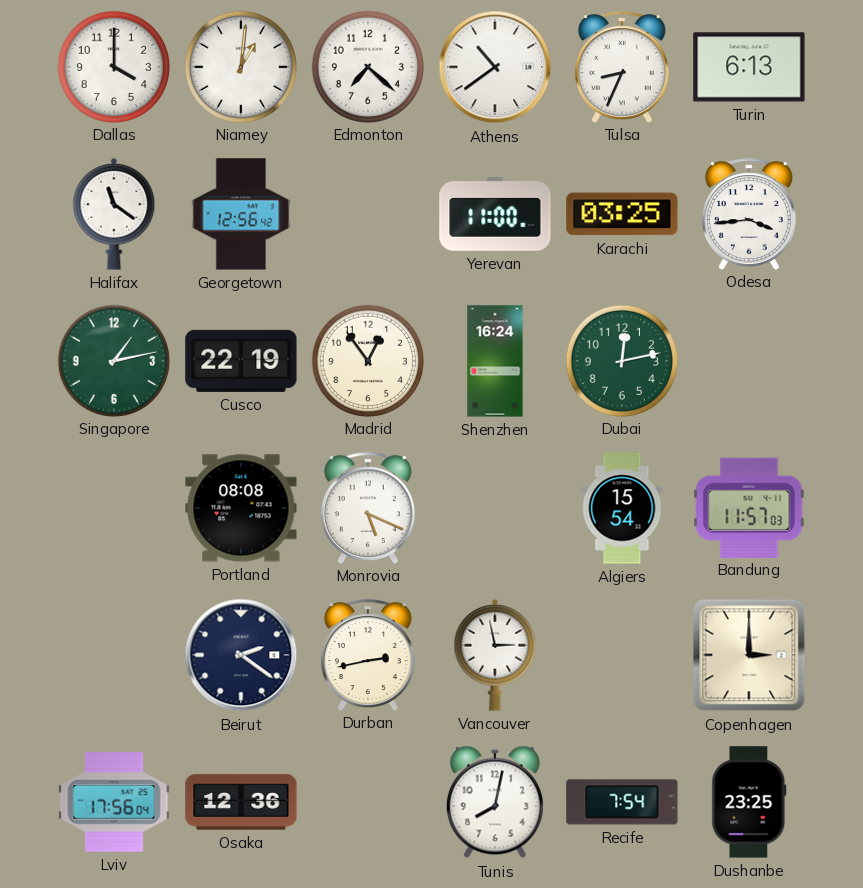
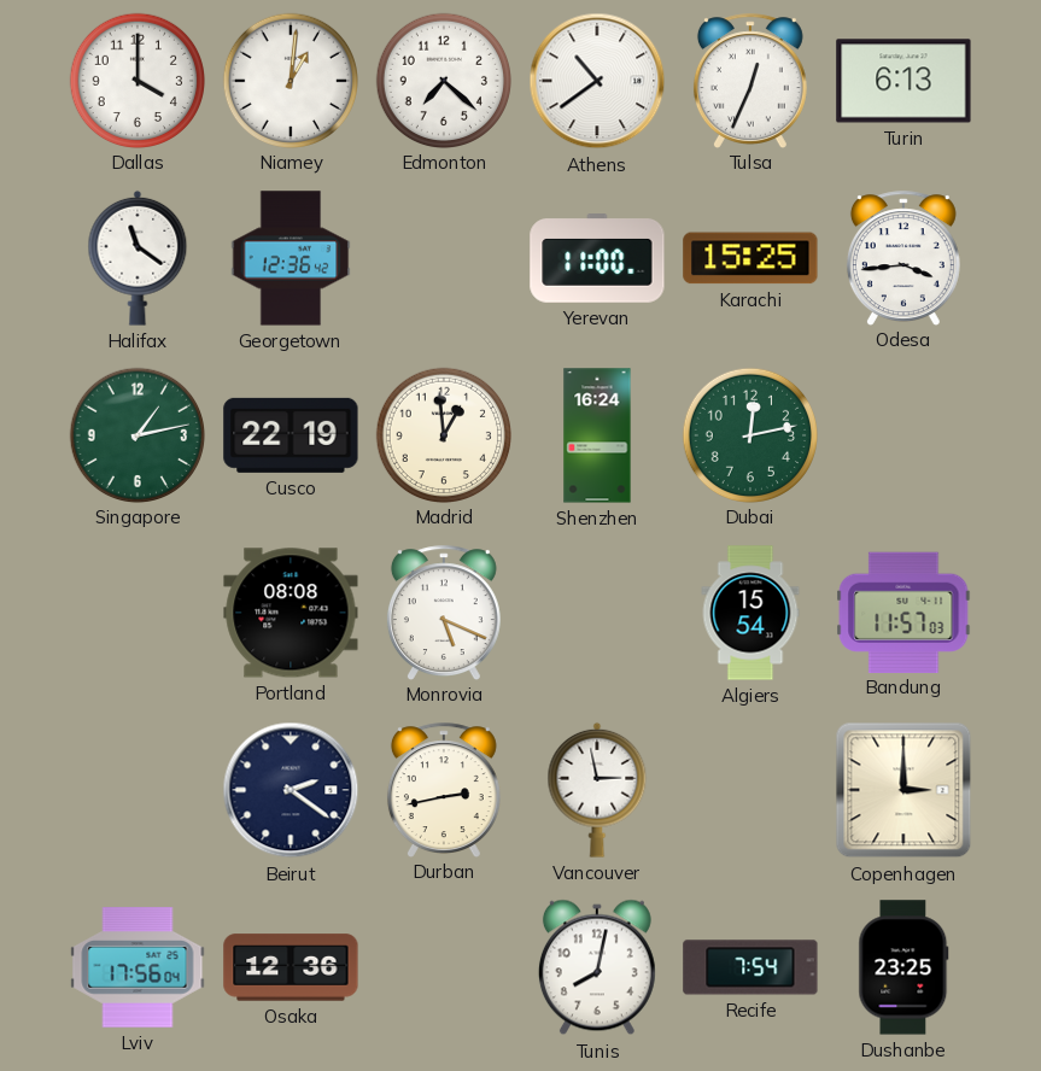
Tulsa: 8:34 -> 12:34
Georgetown: 12:56 -> 12:36
Karachi: 03:25 -> 15:25
Madrid: 12:54 -> 12:59
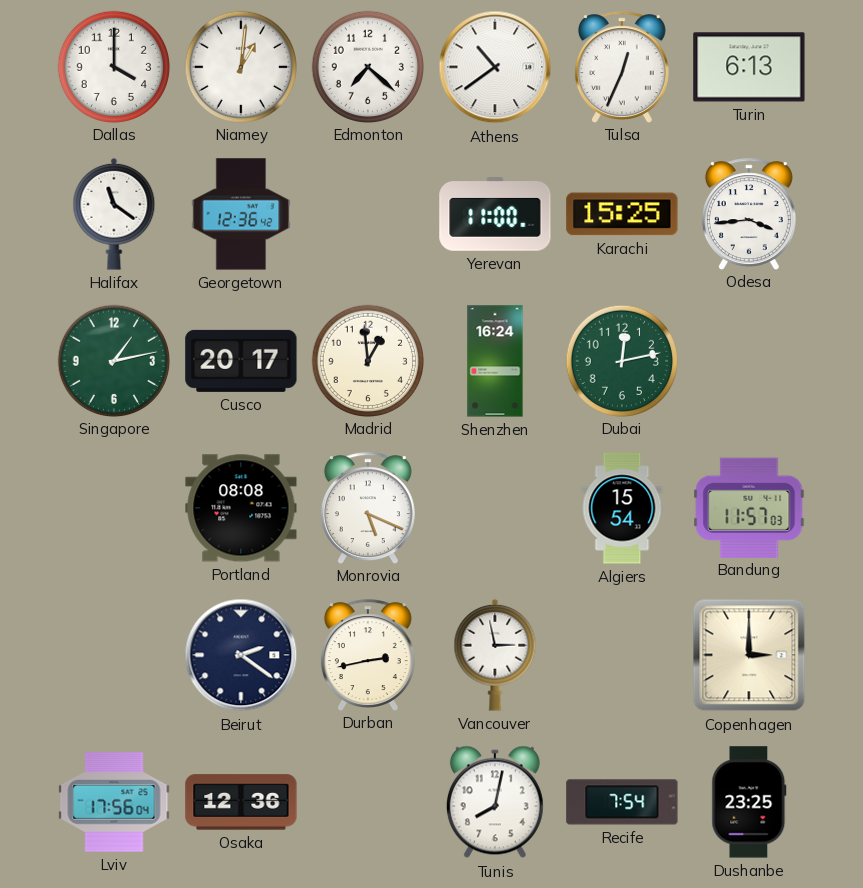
Cusco: 22:19 -> 20:17
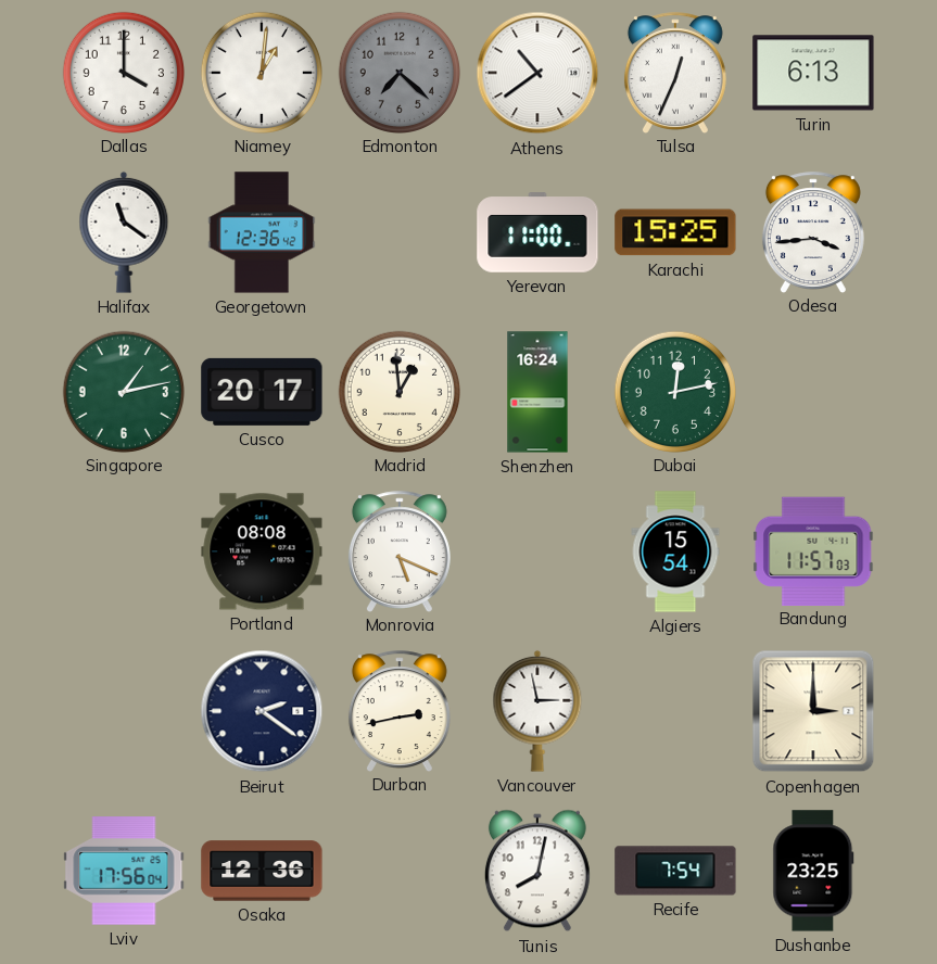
Edmonton dial: white -> grey
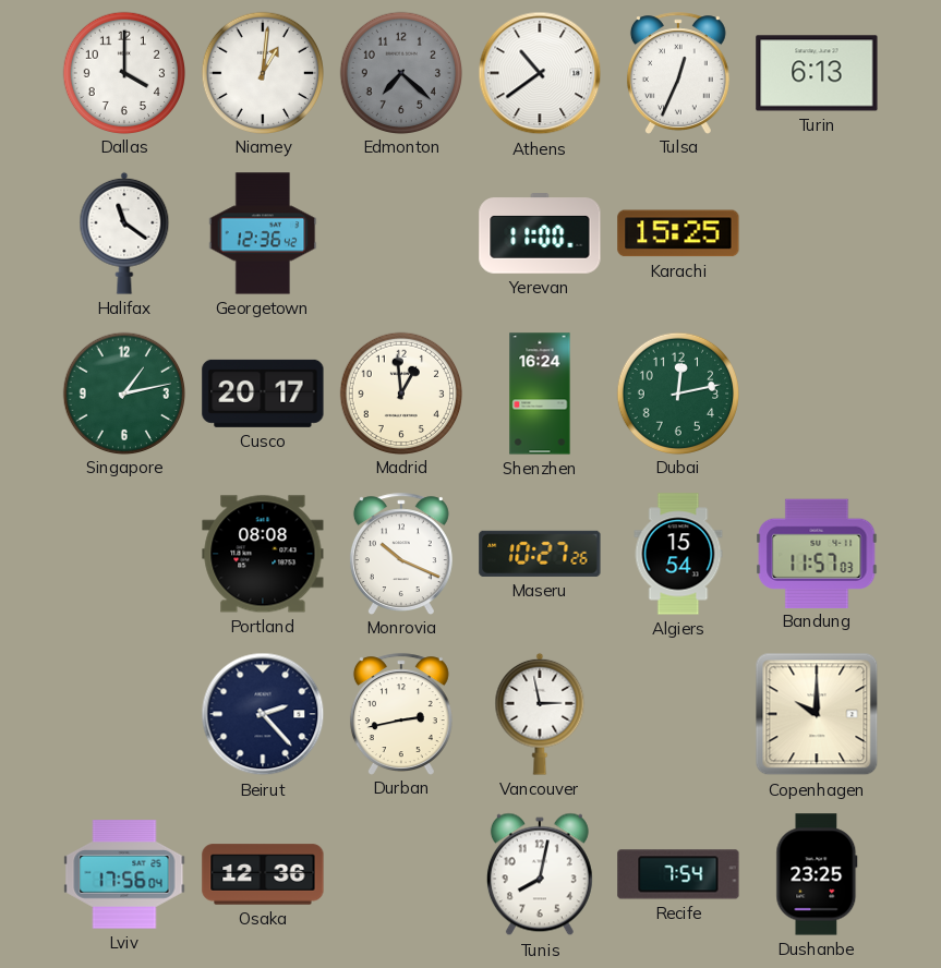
Odesa: 3:44 -> none
Monrovia: 5:19 -> 10:19
Maseru: none -> 10:27
Beirut: 2:21 -> 2:23
Copenhagen: 3:00 -> 10:00
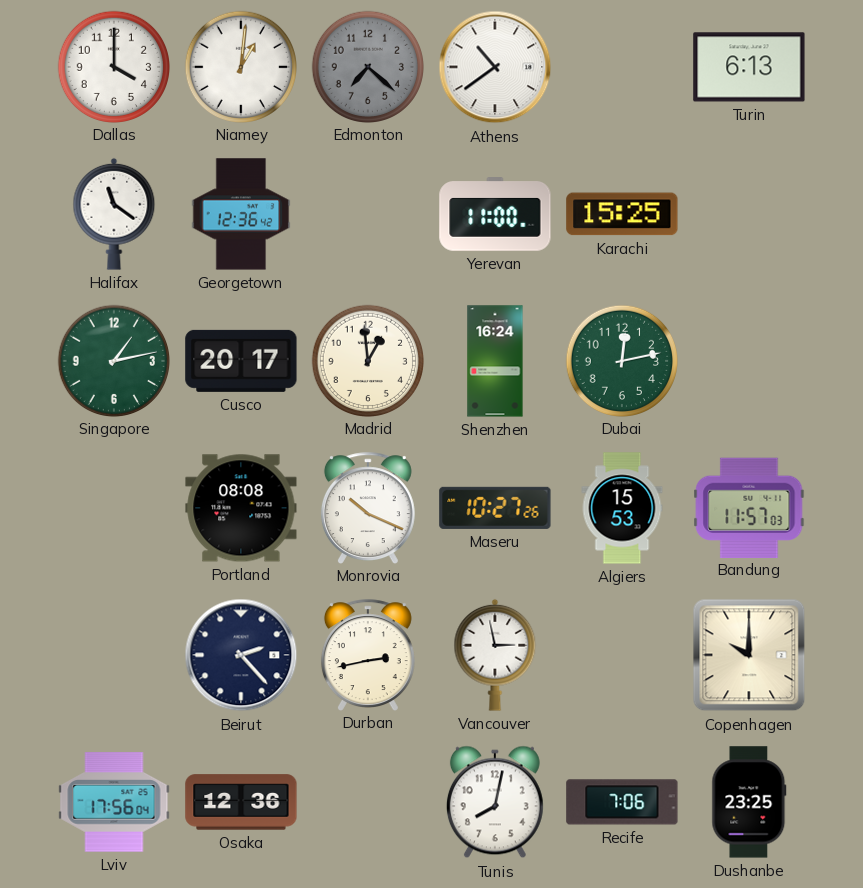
Tulsa: 12:34 -> none
Algiers: 15:54 -> 15:53
Recife: 7:54 -> 7:06
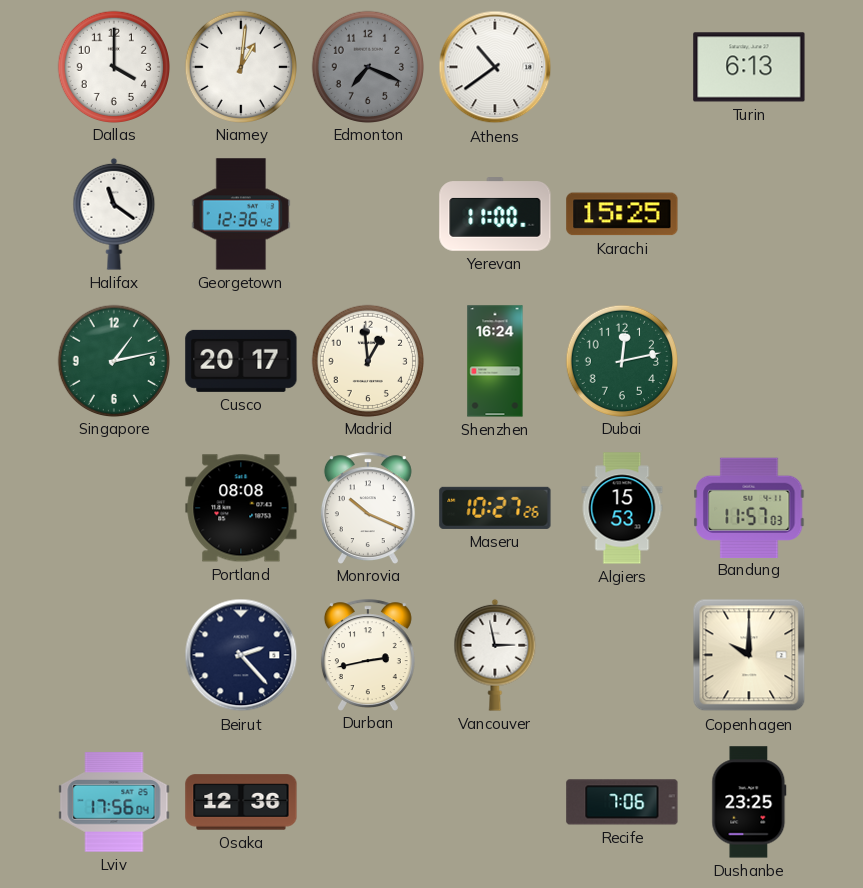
Edmonton: 7:22 -> 7:19
Tunis: 8:02 -> none
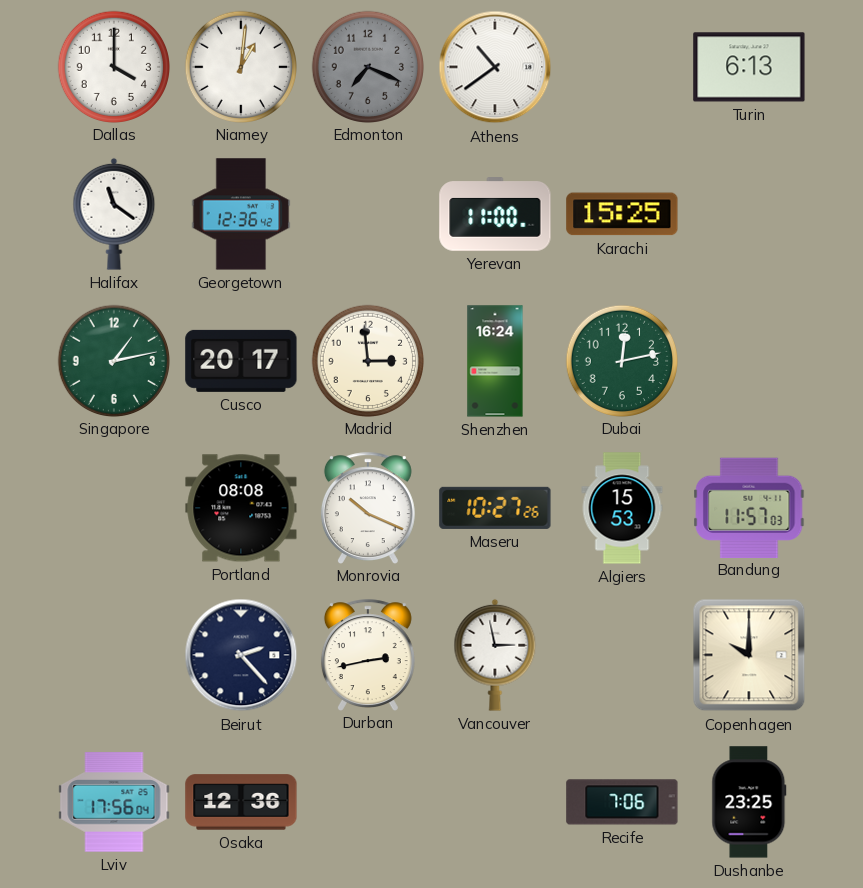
Madrid: 12:59 -> 2:59
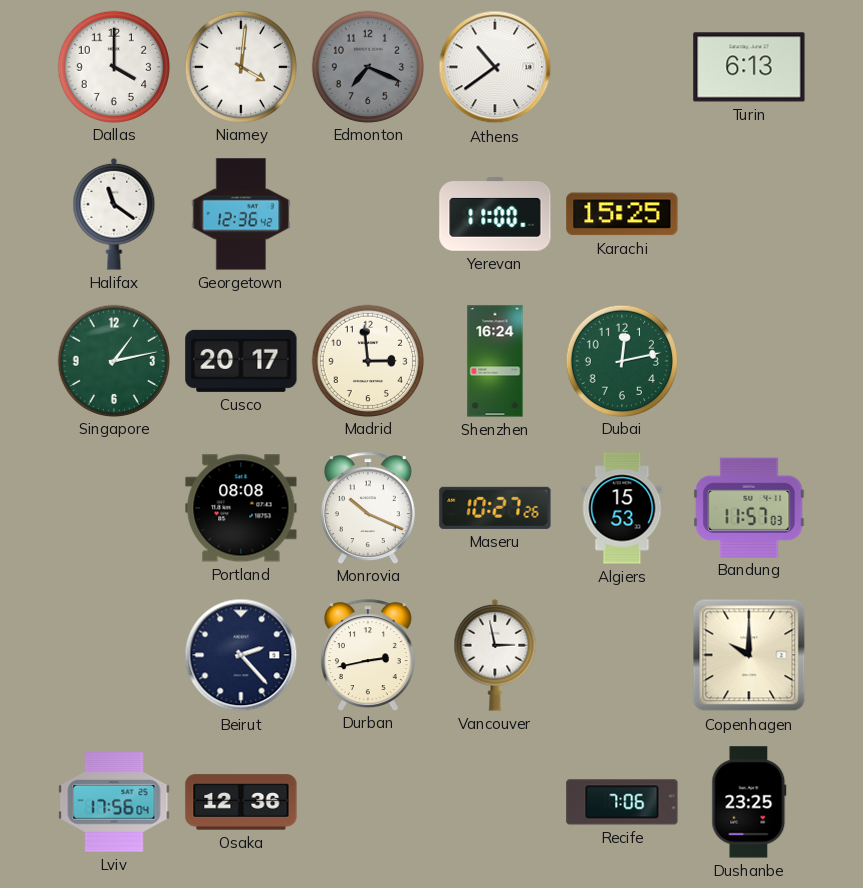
Niamey: 1:01 -> 4:01
